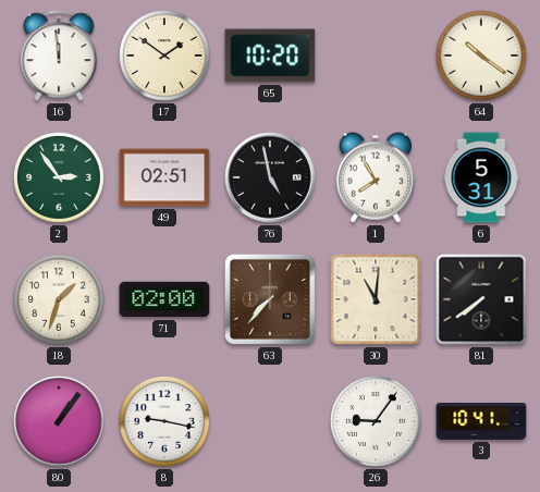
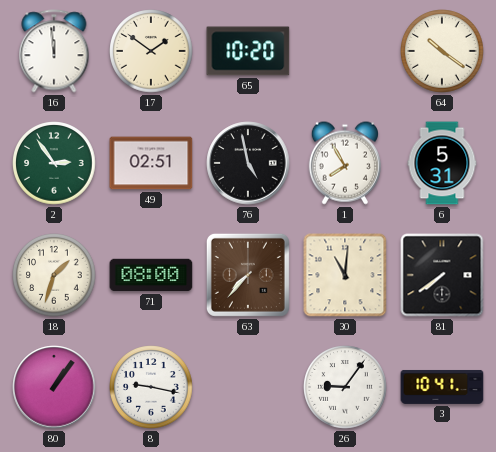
71: 02:00 -> 08:00
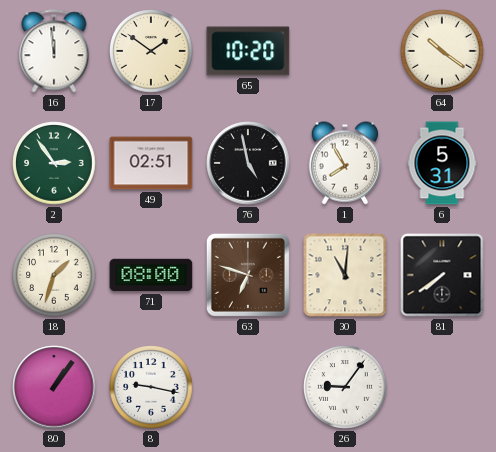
63: 7:37 -> 6:48
3: 10:41 -> none
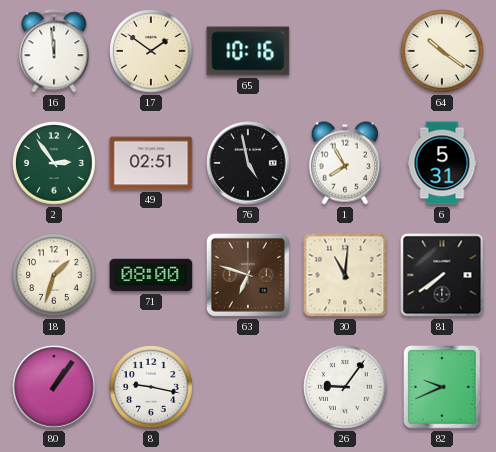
65: 10:20 -> 10:16
82: none -> 9:41
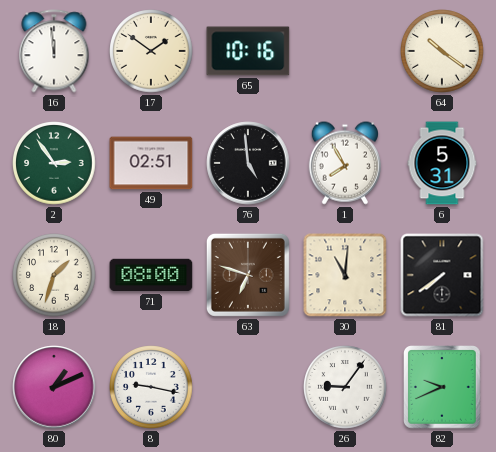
76: 4:58 -> 4:59
80: 1:06 -> 1:11
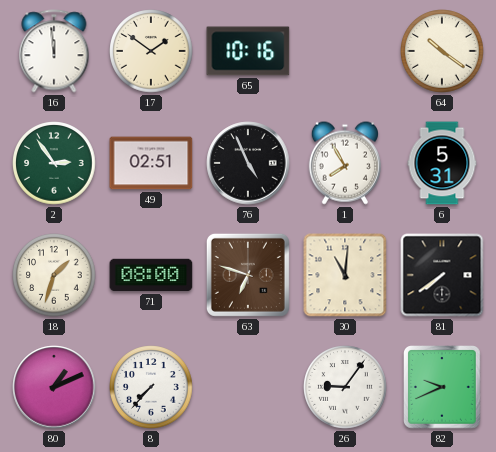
76: 4:59 -> 4:56
8: 9:17 -> 7:37
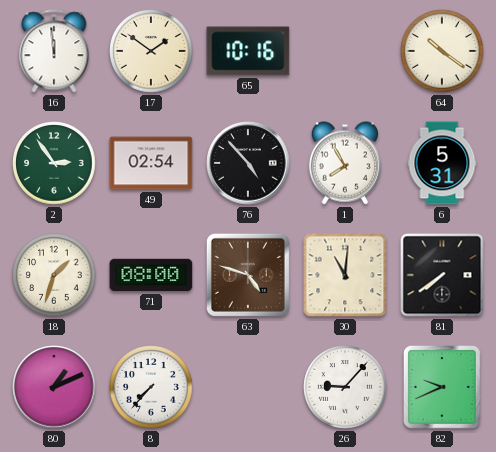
49: 02:51 -> 02:54
76: 4:56 -> 4:53
63: 6:48 -> 4:48
26: 9:06 -> 9:07
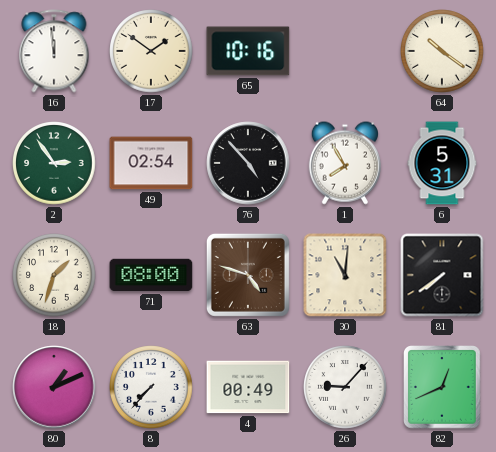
4: none -> 00:49
82: 9:41 -> 12:41
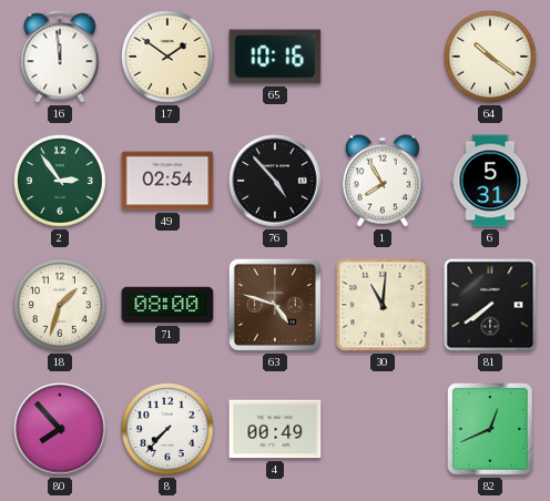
80: 1:11 -> 7:53
26: 9:07 -> none
